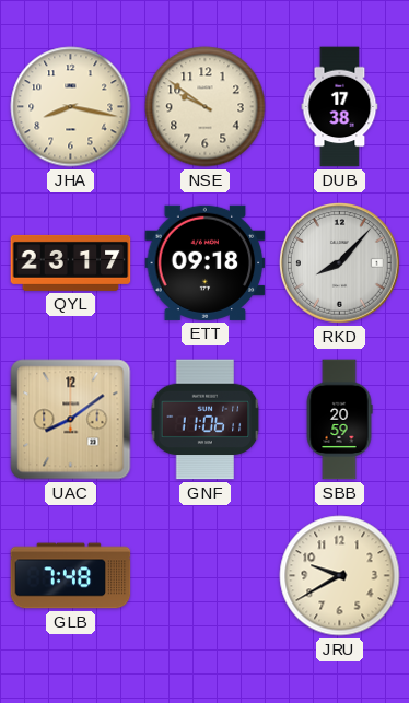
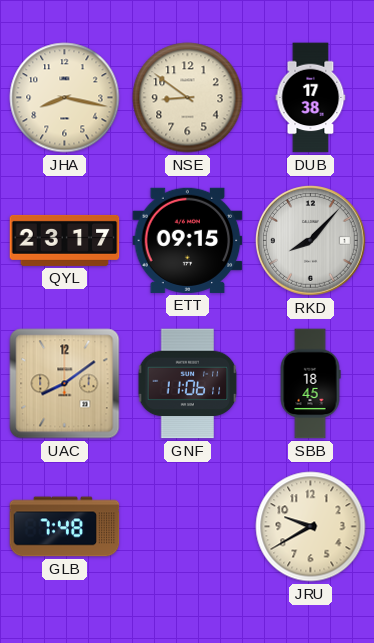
NSE: 9:51 -> 8:51
ETT: 09:18 -> 09:15
SBB: 20:59 -> 18:45
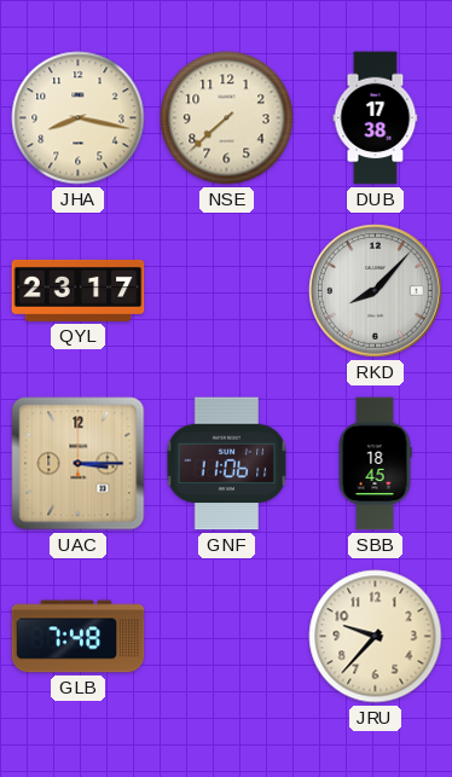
NSE: 8:51 -> 7:38
ETT: 09:15 -> none
UAC: 8:09 -> 3:15
JRU: 9:40 -> 9:37
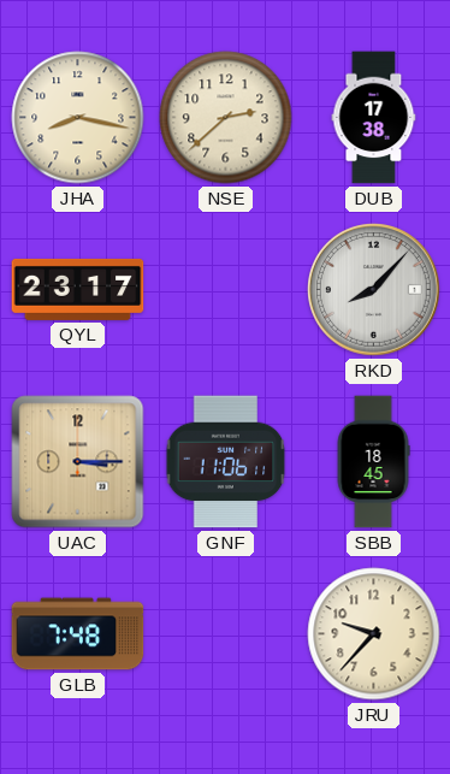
NSE: 7:38 -> 2:38
